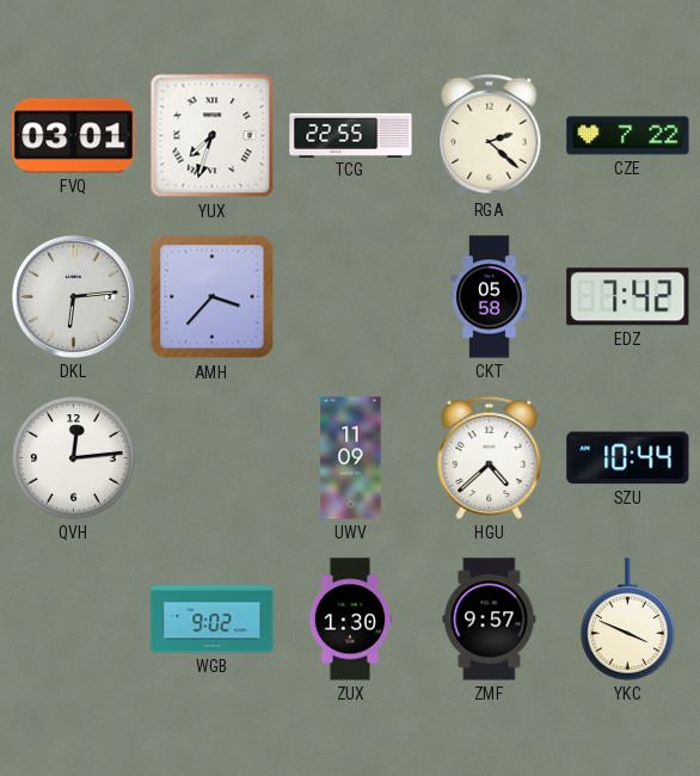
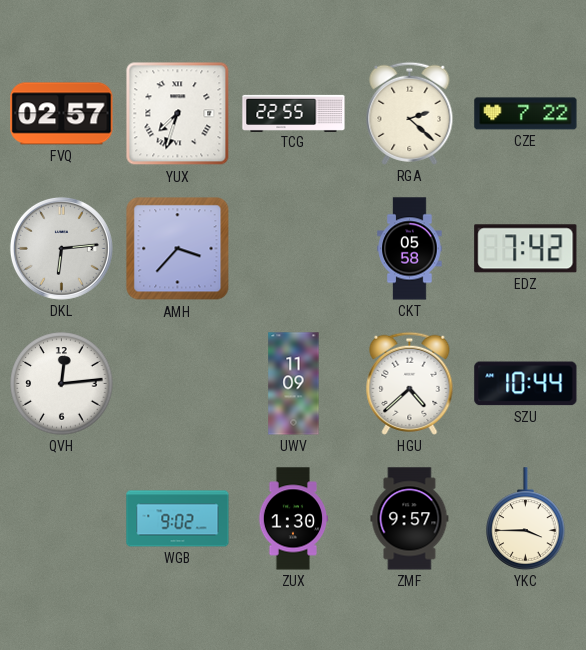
FVQ: 03:01 -> 02:57
YKC: 3:49 -> 3:45
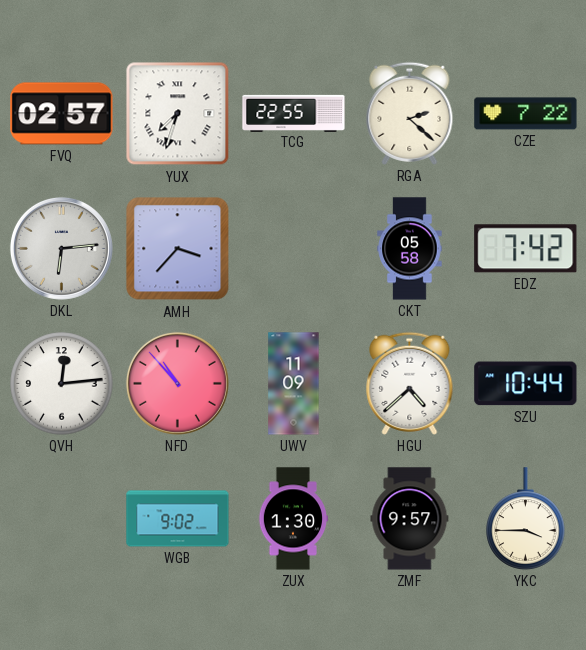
NFD: none -> 10:53
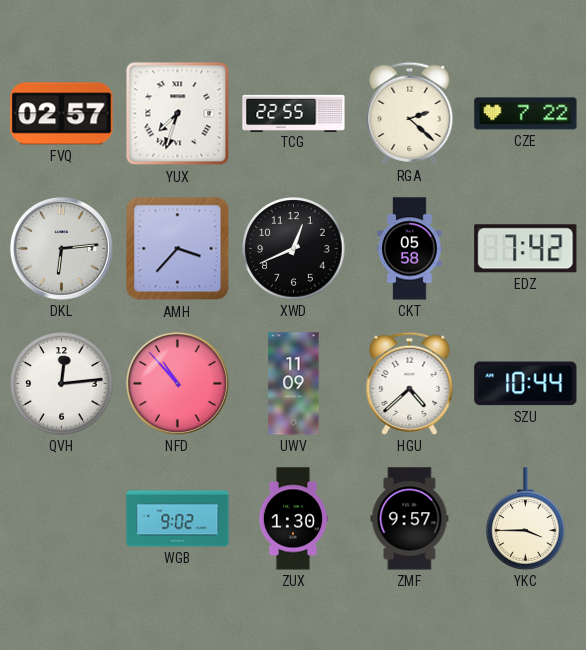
XWD: none -> 12:41
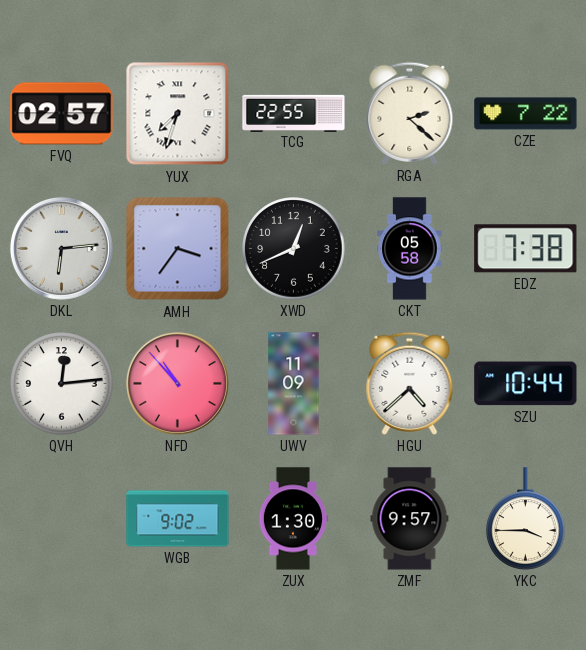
AMH: 3:37 -> 3:36
EDZ: 7:42 -> 7:38
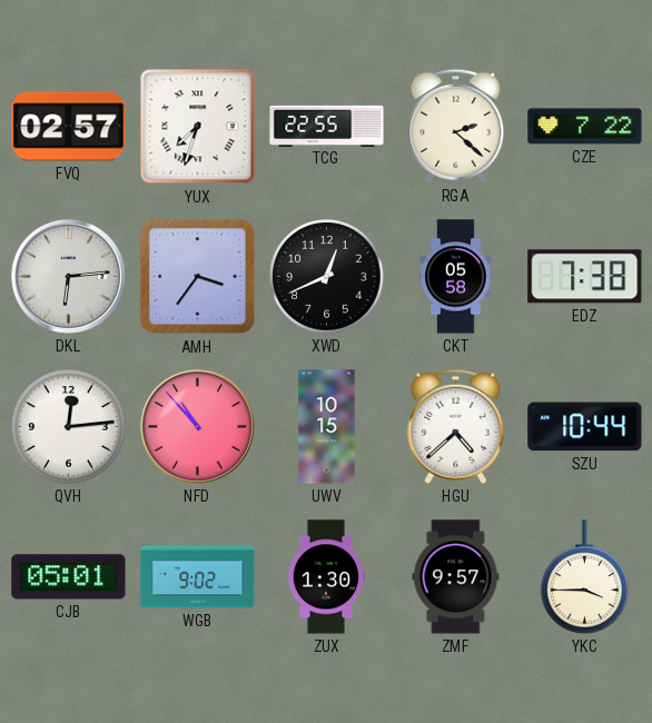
UWV: 11:09 -> 10:15
CJB: none -> 05:01
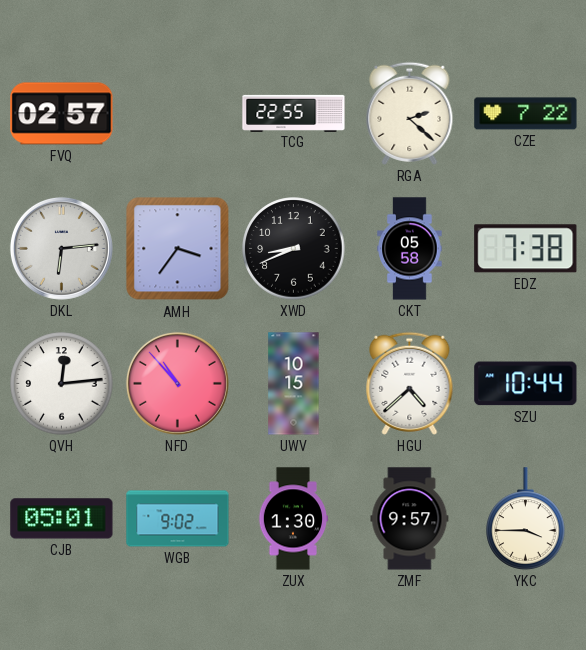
YUX: 7:33 -> none
XWD: 12:41 -> 8:41
